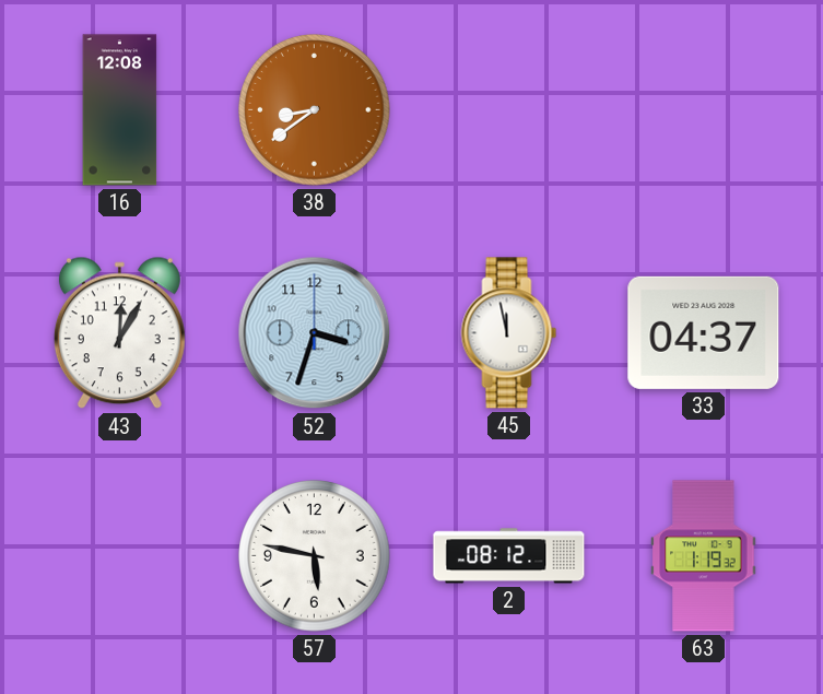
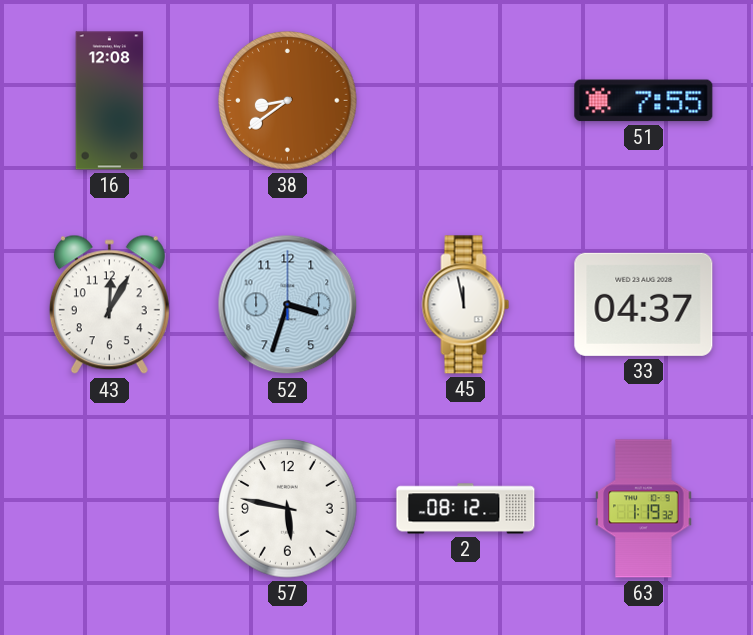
51: none -> 7:55
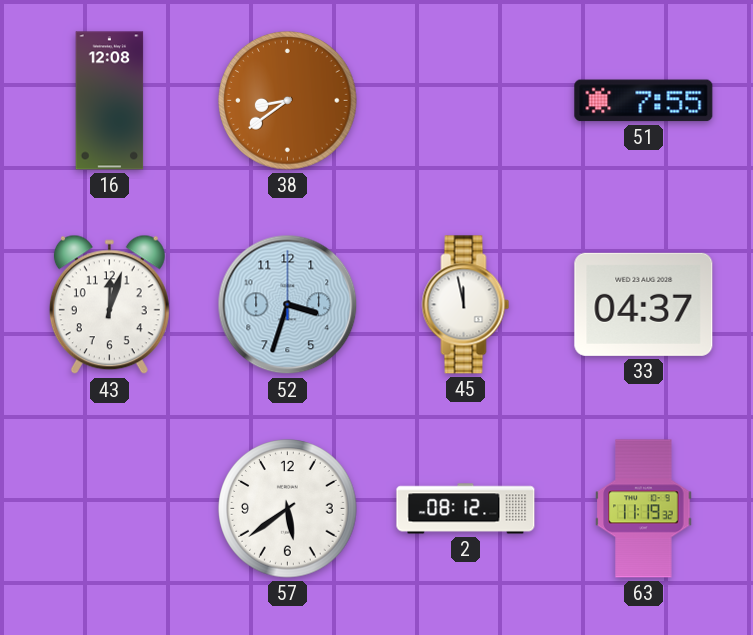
43: 12:05 -> 12:03
57: 5:47 -> 5:39
63: 1:19 -> 11:19
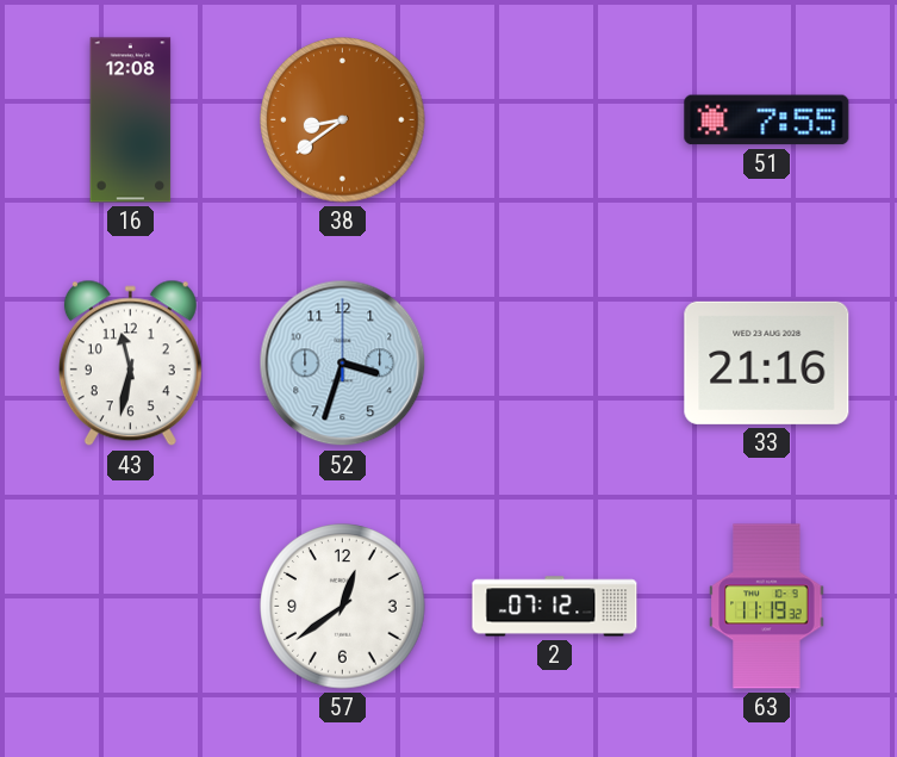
43: 12:03 -> 11:32
45: 11:58 -> none
33: 04:37 -> 21:16
57: 5:39 -> 12:39
2: 08:12 -> 07:12
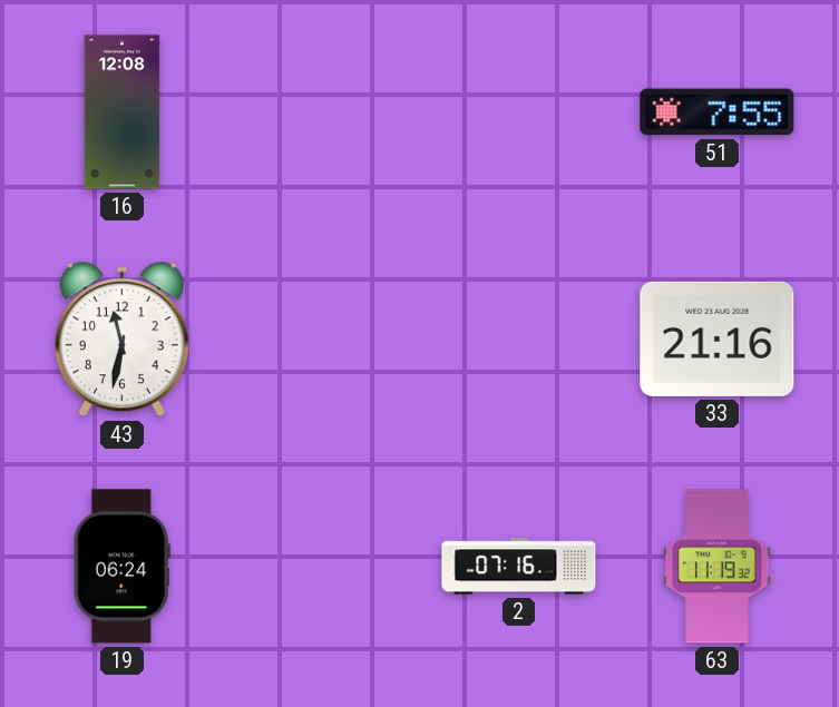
38: 8:39 -> none
52: 3:33 -> none
19: none -> 06:24
57: 12:39 -> none
2: 07:12 -> 07:16
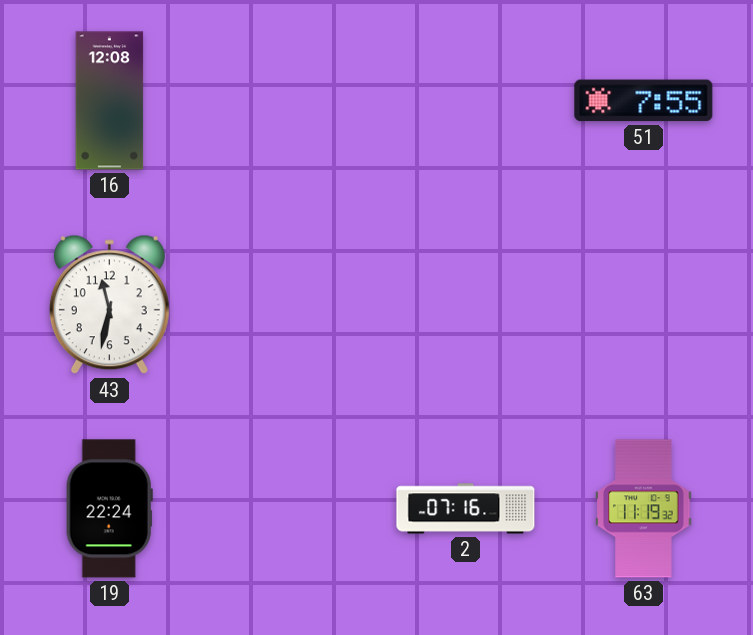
33: 21:16 -> none
19: 06:24 -> 22:24
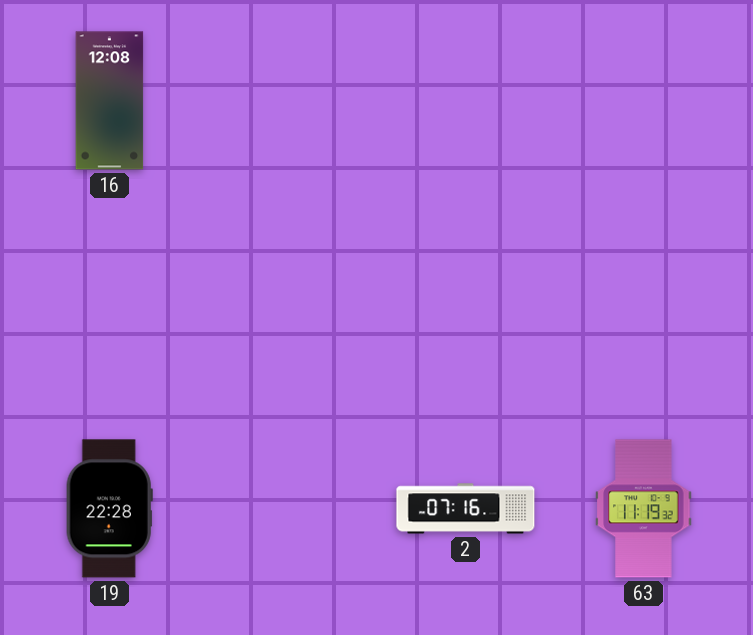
51: 7:55 -> none
43: 11:32 -> none
19: 22:24 -> 22:28
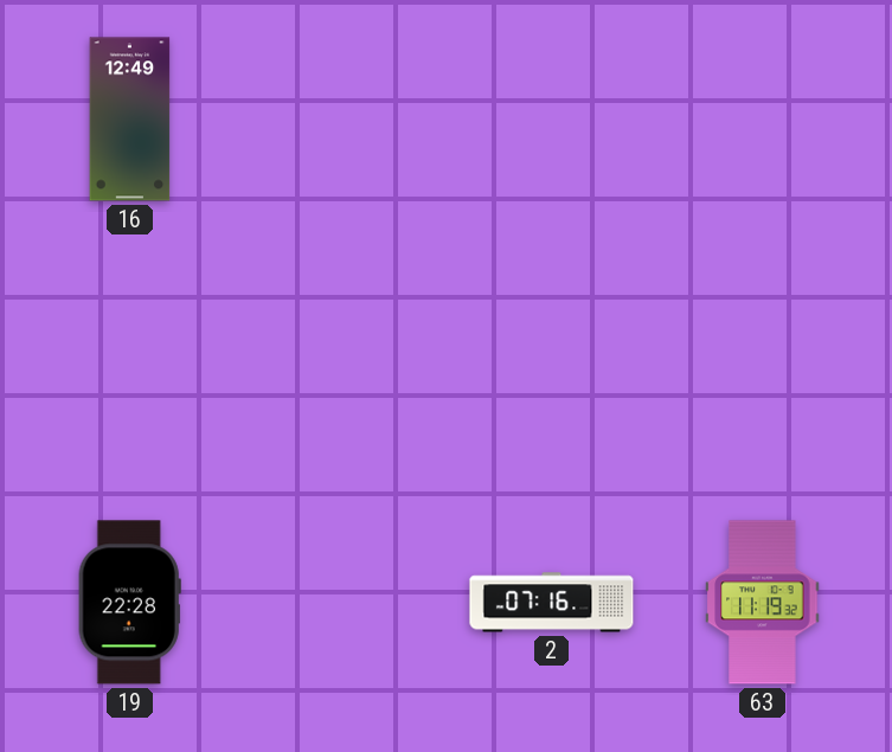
16: 12:08 -> 12:49
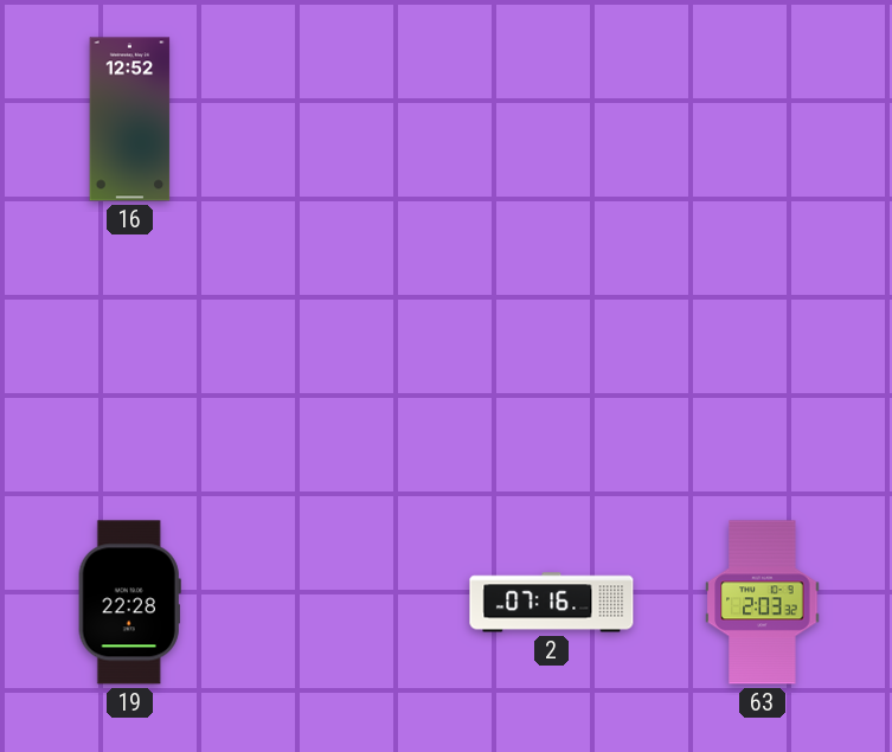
16: 12:49 -> 12:52
63: 11:19 -> 2:03
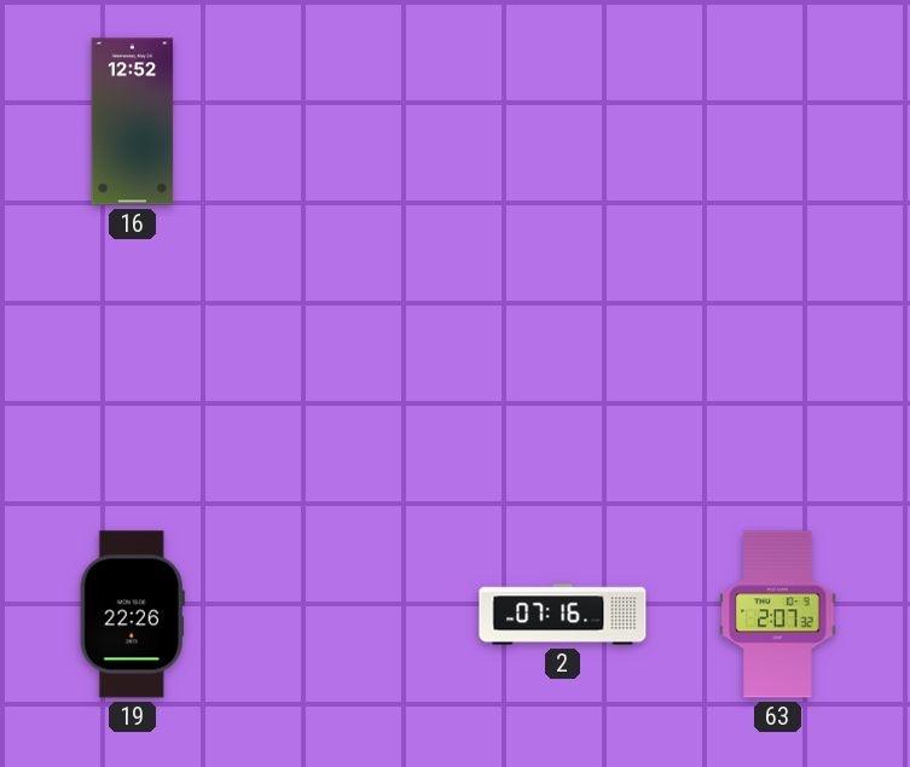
19: 22:28 -> 22:26
63: 2:03 -> 2:07
